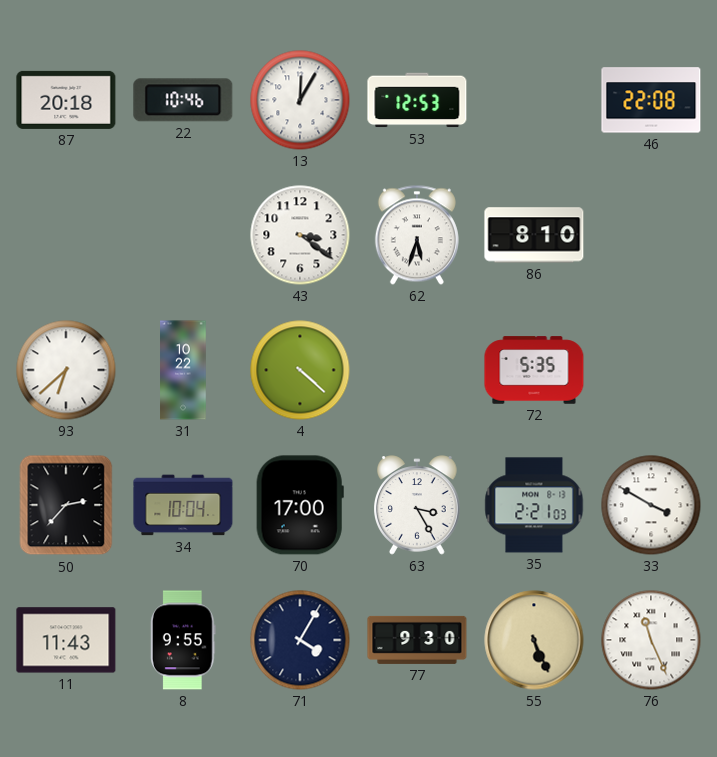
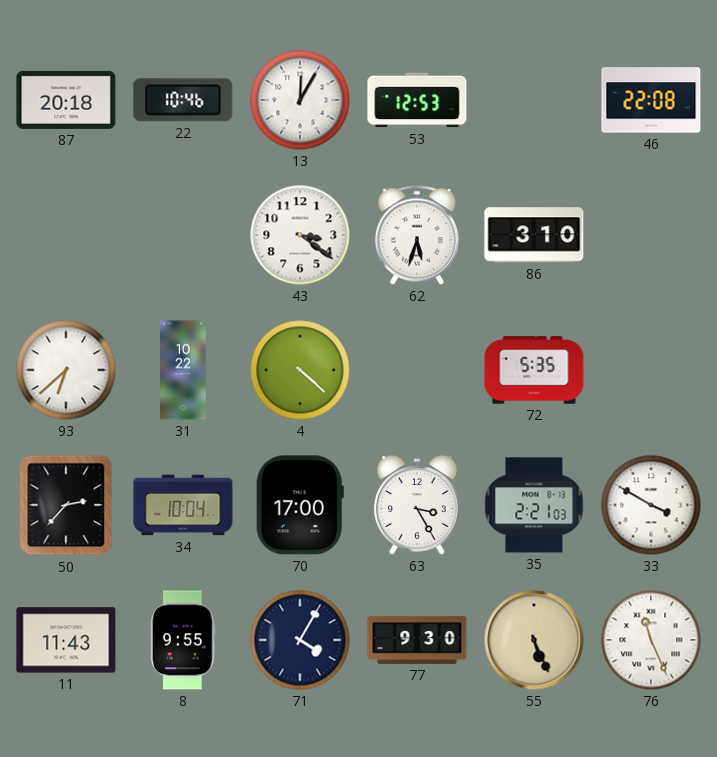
86: 8:10 -> 3:10
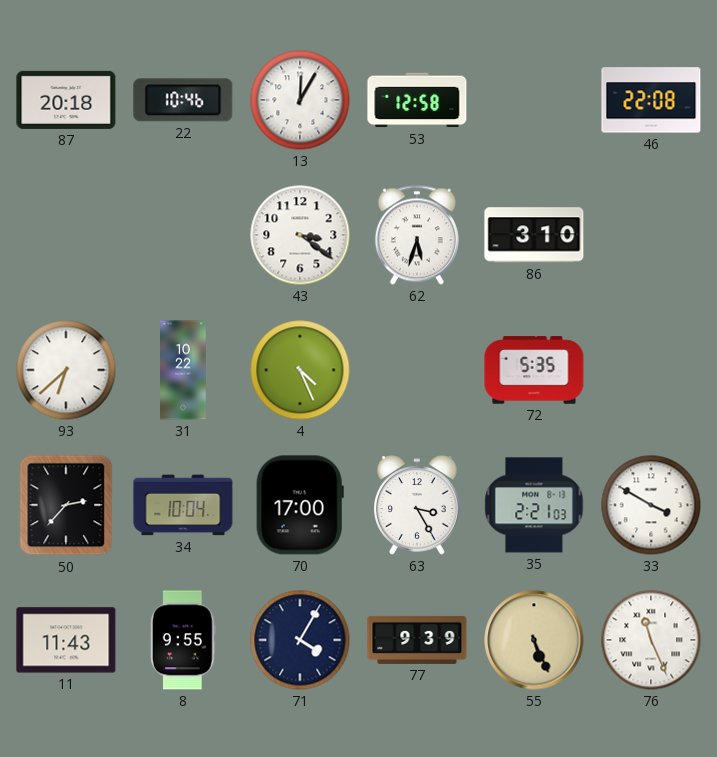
53: 12:53 -> 12:58
4: 4:22 -> 4:26
77: 9:30 -> 9:39
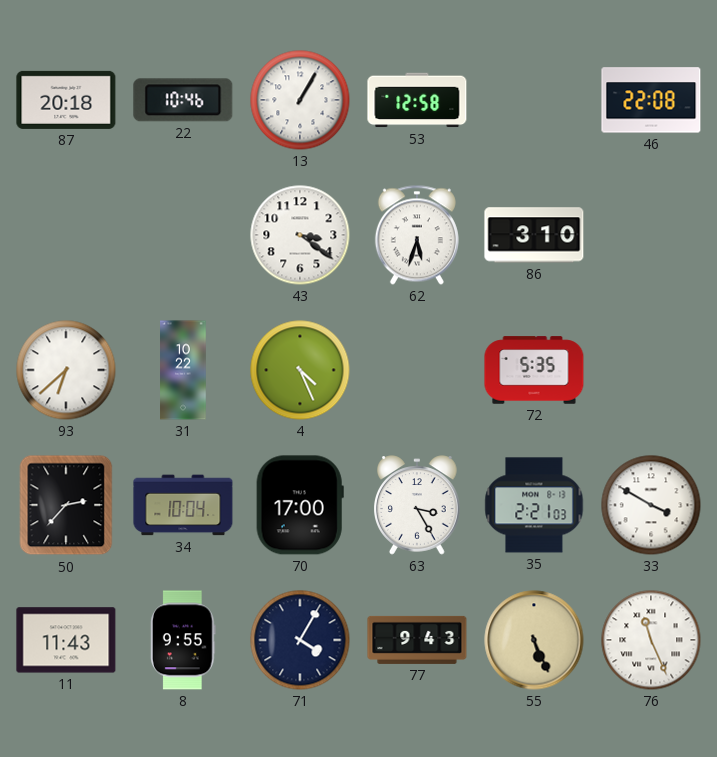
13: 12:05 -> 1:05
77: 9:39 -> 9:43
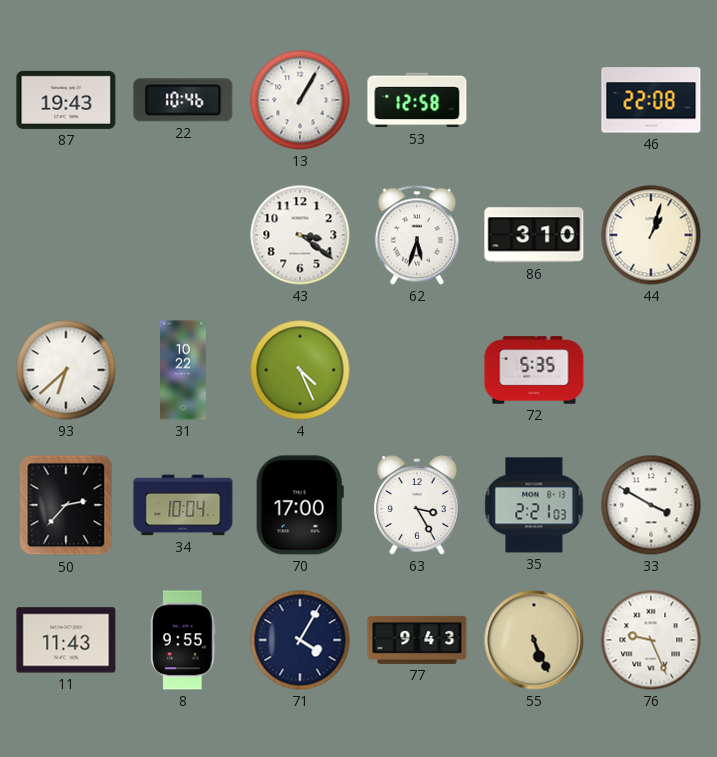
87: 20:18 -> 19:43
44: none -> 1:03
76: 11:26 -> 9:26
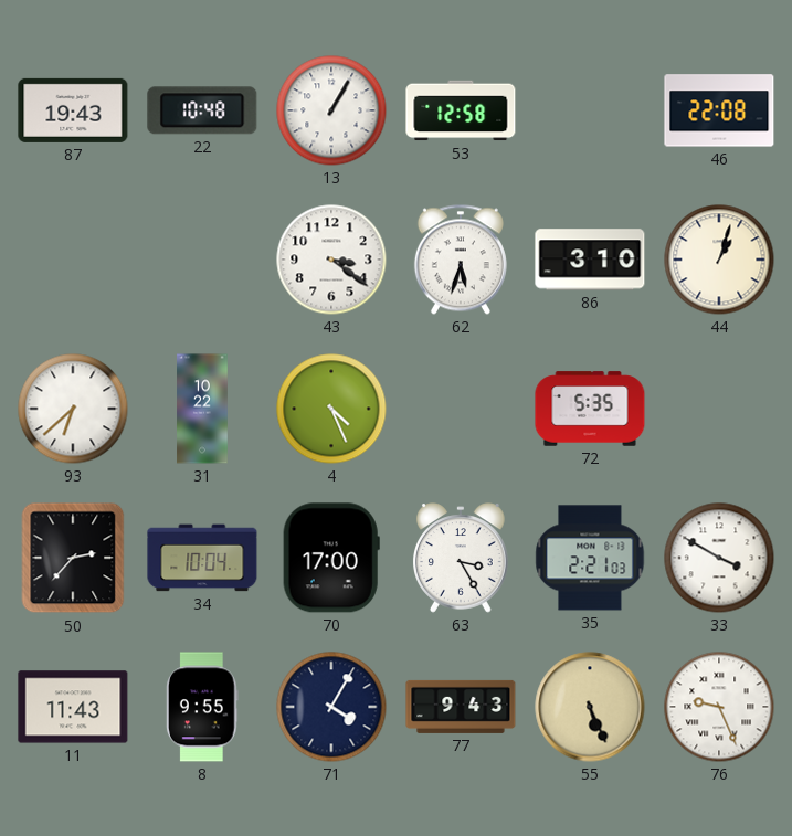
22: 10:46 -> 10:48
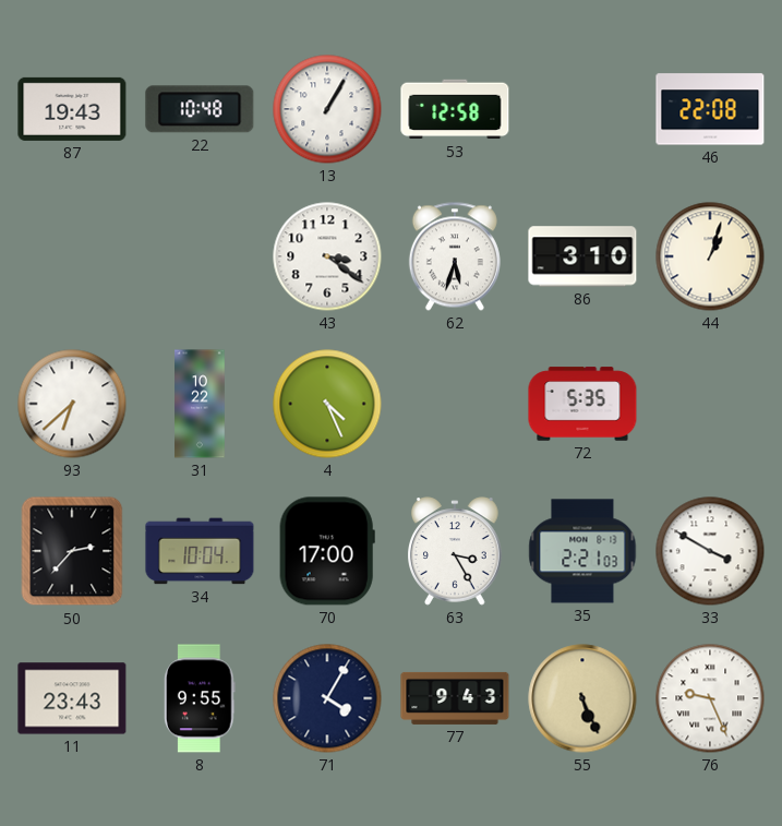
11: 11:43 -> 23:43
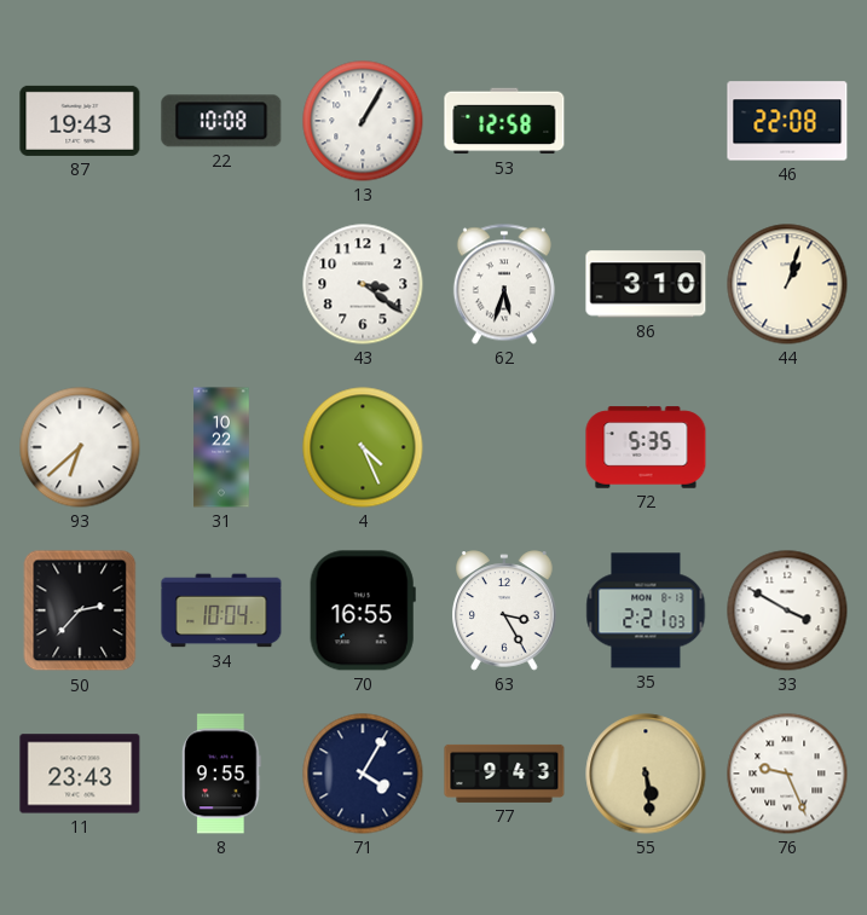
22: 10:48 -> 10:08
70: 17:00 -> 16:55
55: 5:26 -> 5:29
